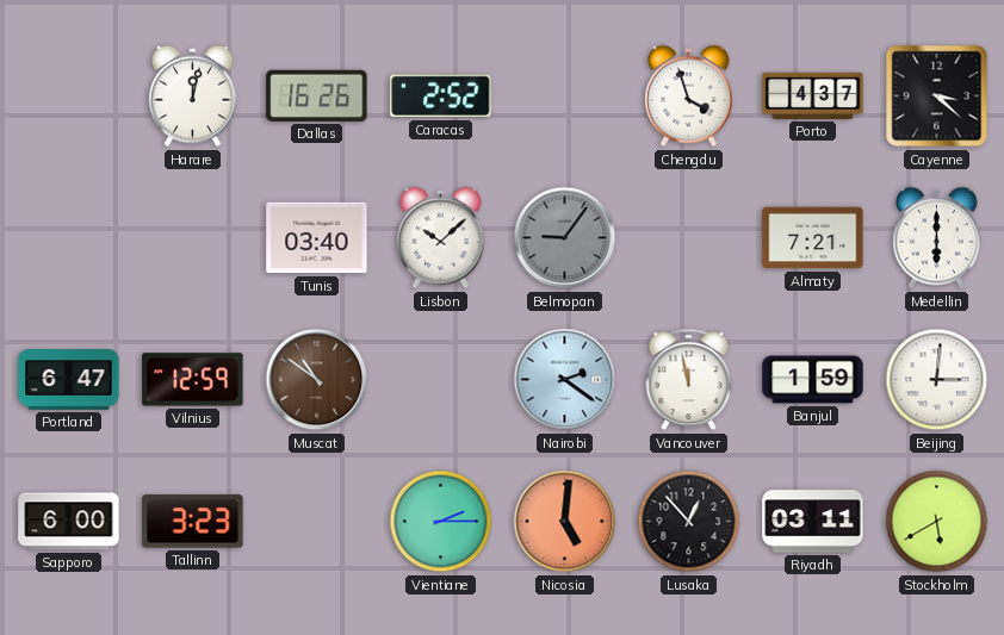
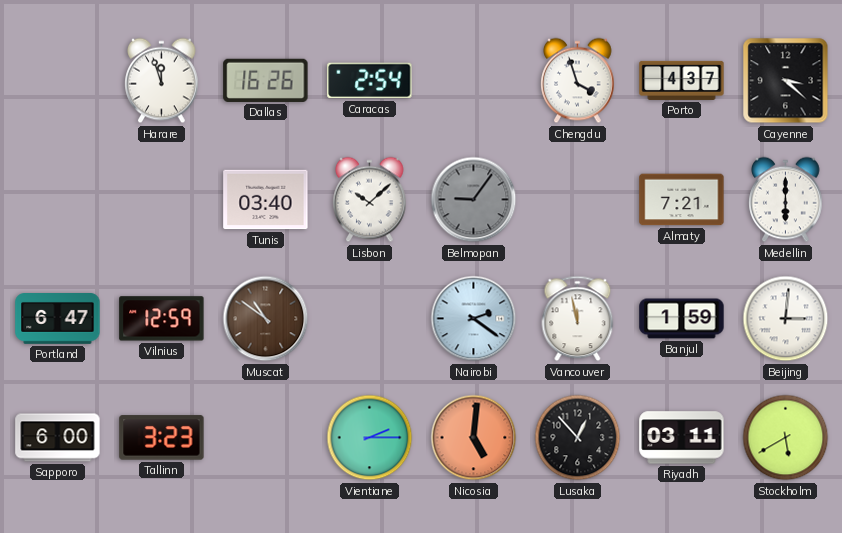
Harare: 12:02 -> 11:57
Caracas: 2:52 -> 2:54
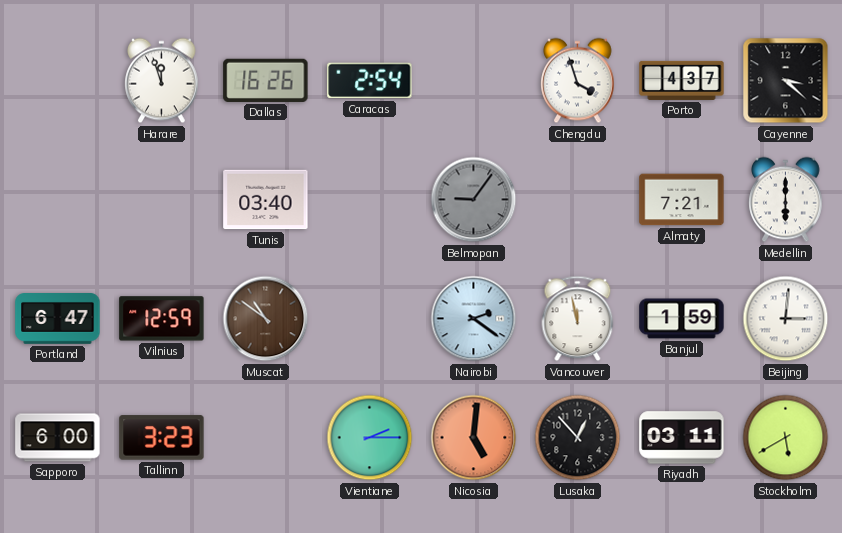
Lisbon: 10:08 -> none
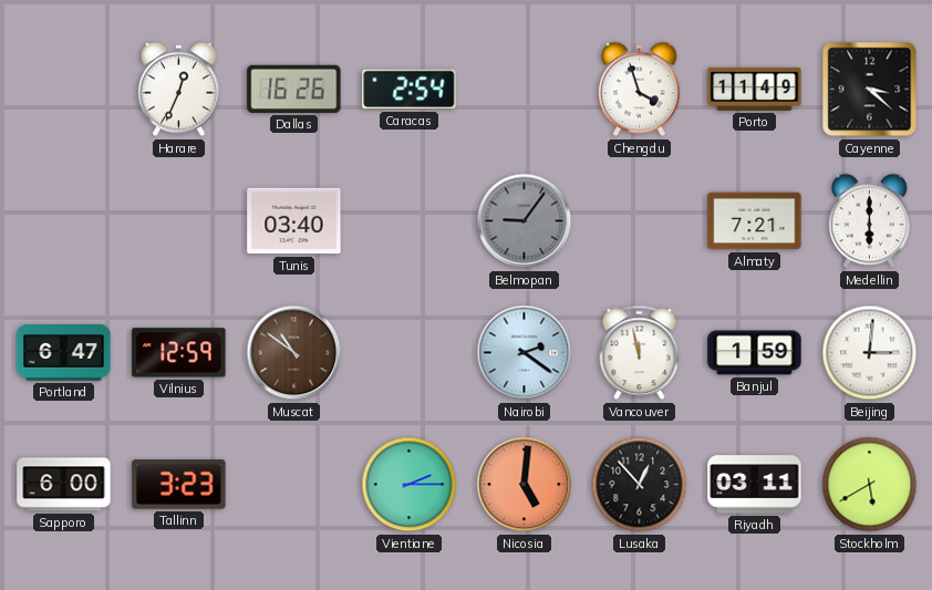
Harare: 11:57 -> 12:34
Porto: 4:37 -> 11:49
